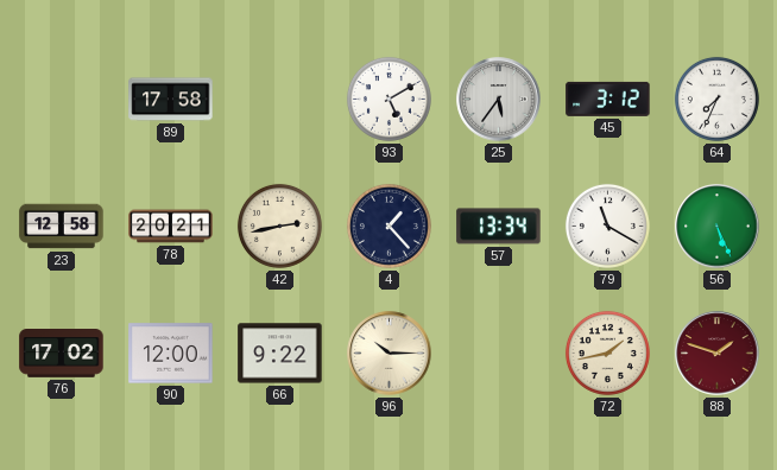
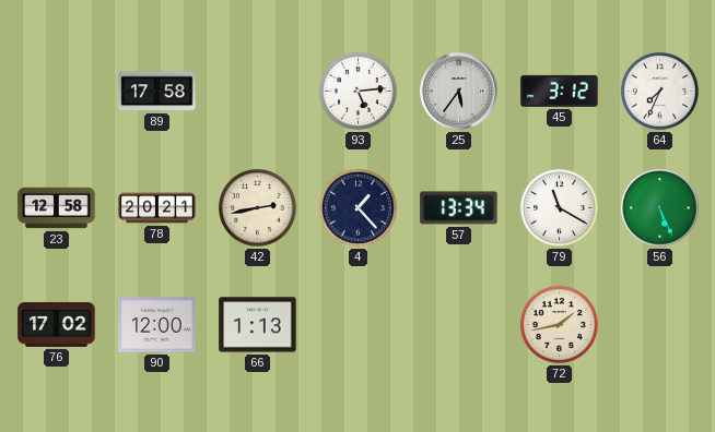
93: 5:10 -> 5:14
66: 9:22 -> 1:13
96: 10:15 -> none
88: 1:48 -> none
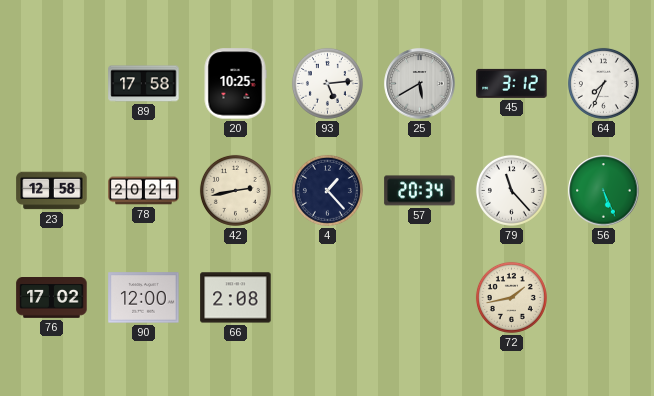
20: none -> 10:25
25: 5:36 -> 5:40
57: 13:34 -> 20:34
79: 11:20 -> 11:23
66: 1:13 -> 2:08
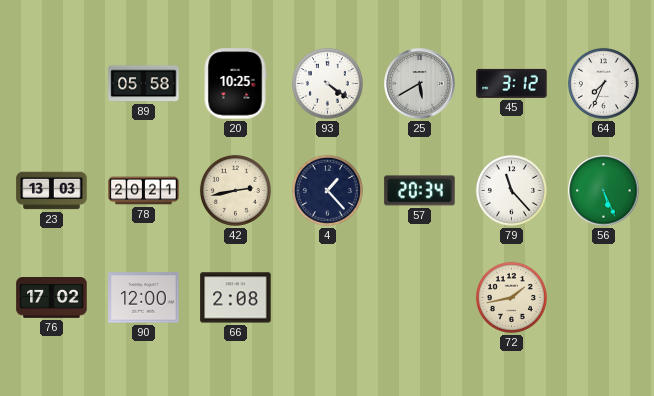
89: 17:58 -> 05:58
93: 5:14 -> 4:21
23: 12:58 -> 13:03
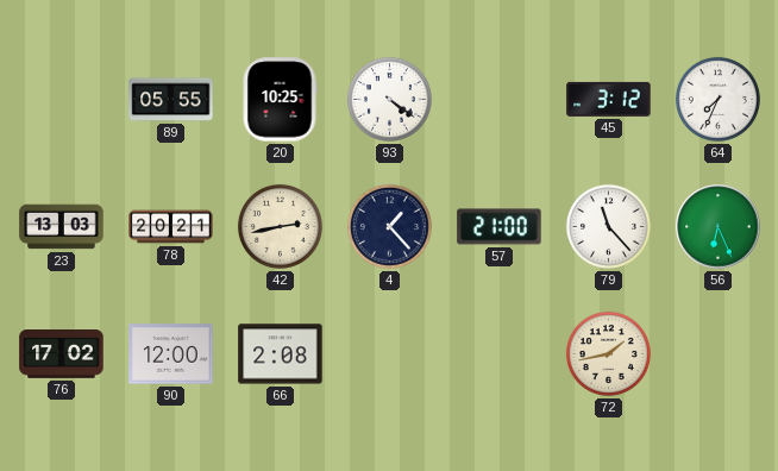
89: 05:58 -> 05:55
25: 5:40 -> none
57: 20:34 -> 21:00
56: 5:26 -> 6:26
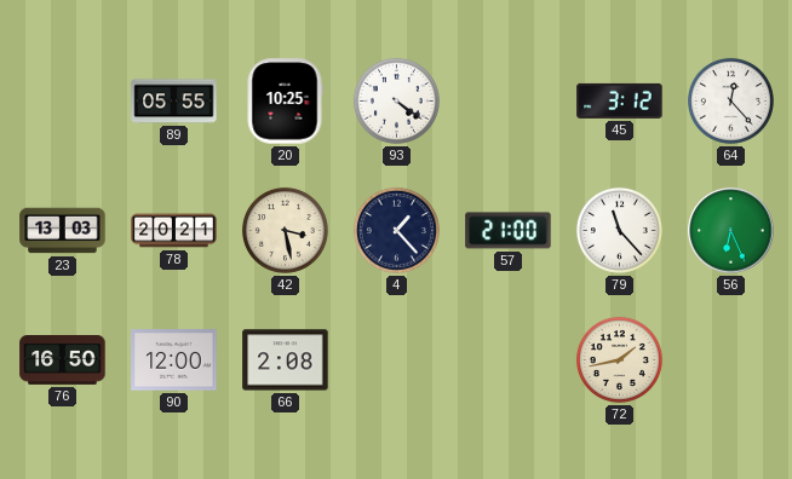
64: 7:34 -> 12:23
42: 2:43 -> 3:28
76: 17:02 -> 16:50
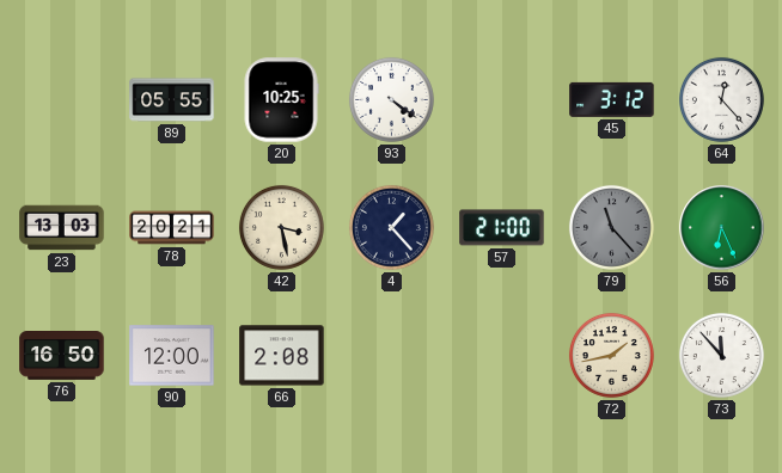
79 dial: white -> grey
73: none -> 11:53
